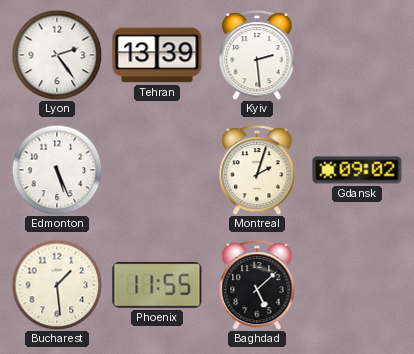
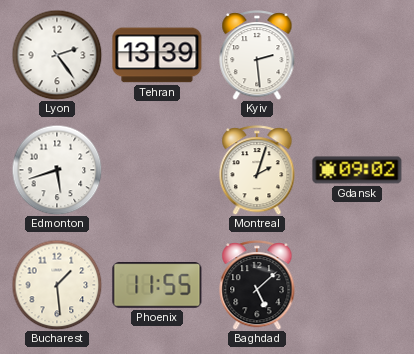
Edmonton: 5:26 -> 5:42
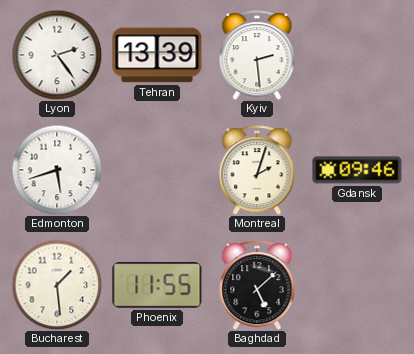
Gdansk: 09:02 -> 09:46
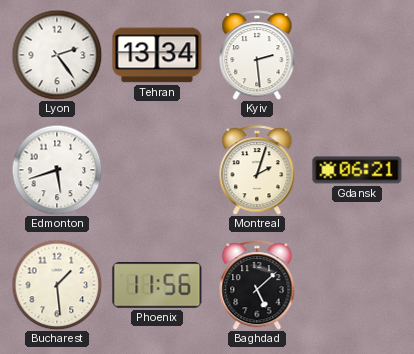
Tehran: 13:39 -> 13:34
Gdansk: 09:46 -> 06:21
Phoenix: 11:55 -> 11:56
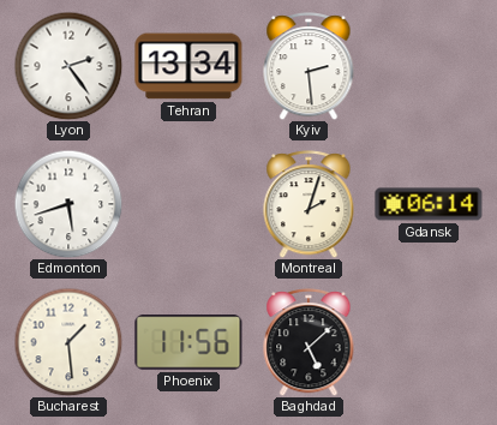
Gdansk: 06:21 -> 06:14
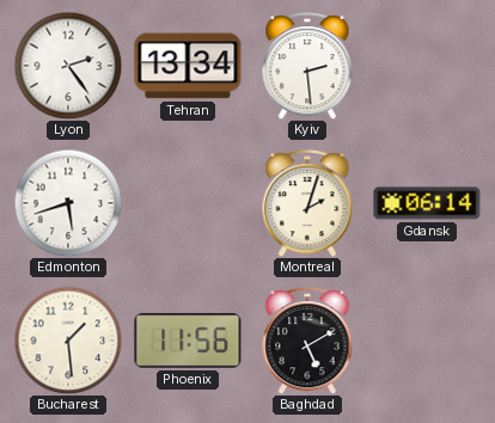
Baghdad: 5:08 -> 5:10
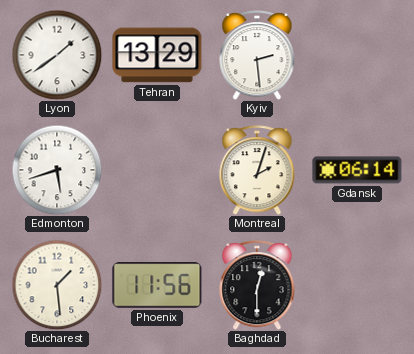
Lyon: 2:24 -> 1:39
Tehran: 13:34 -> 13:29
Baghdad: 5:10 -> 12:30
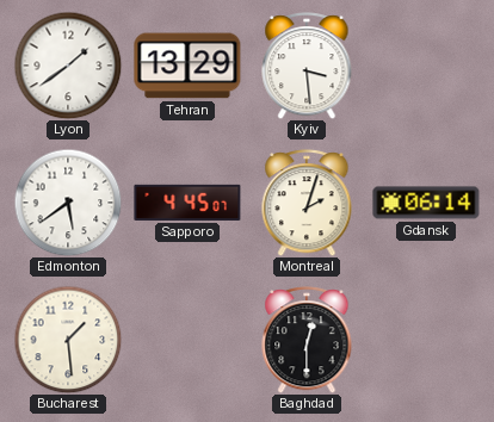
Kyiv: 2:29 -> 3:29
Edmonton: 5:42 -> 5:39
Sapporo: none -> 4:45
Phoenix: 11:56 -> none
